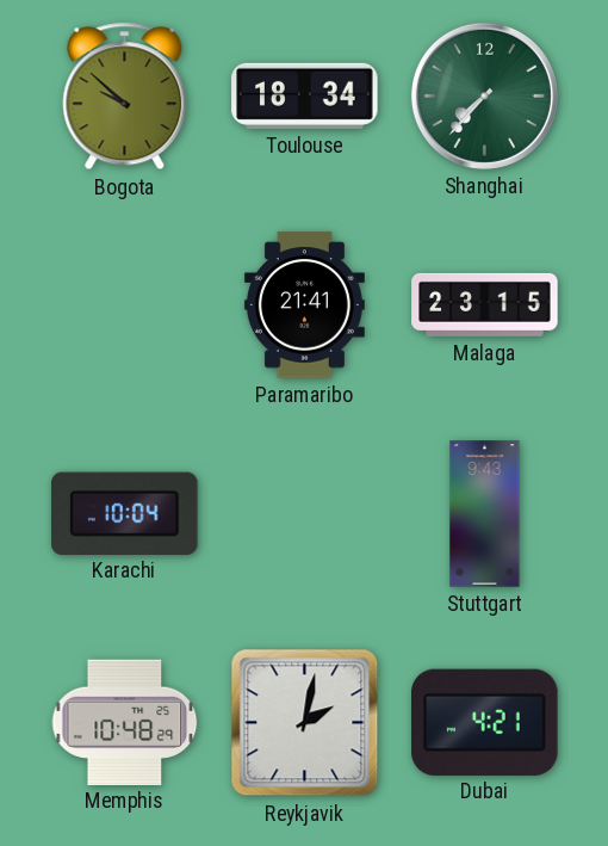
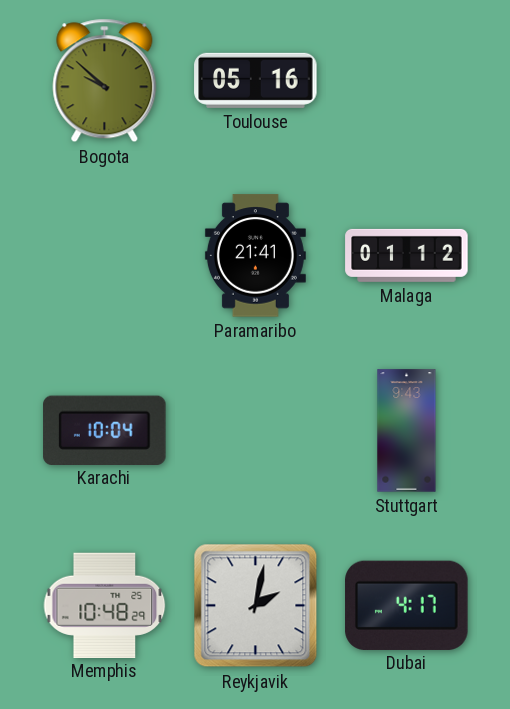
Toulouse: 18:34 -> 05:16
Shanghai: 7:37 -> none
Malaga: 23:15 -> 01:12
Dubai: 4:21 -> 4:17
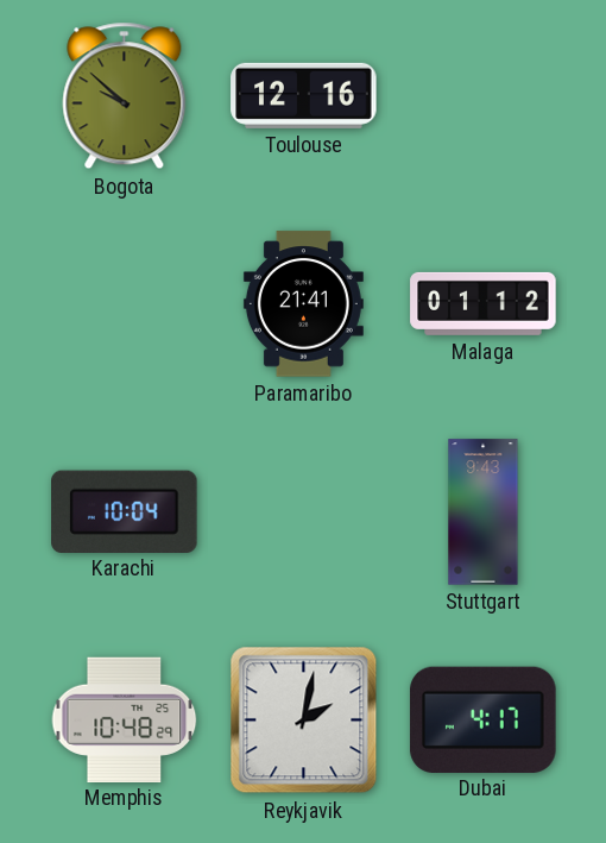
Toulouse: 05:16 -> 12:16
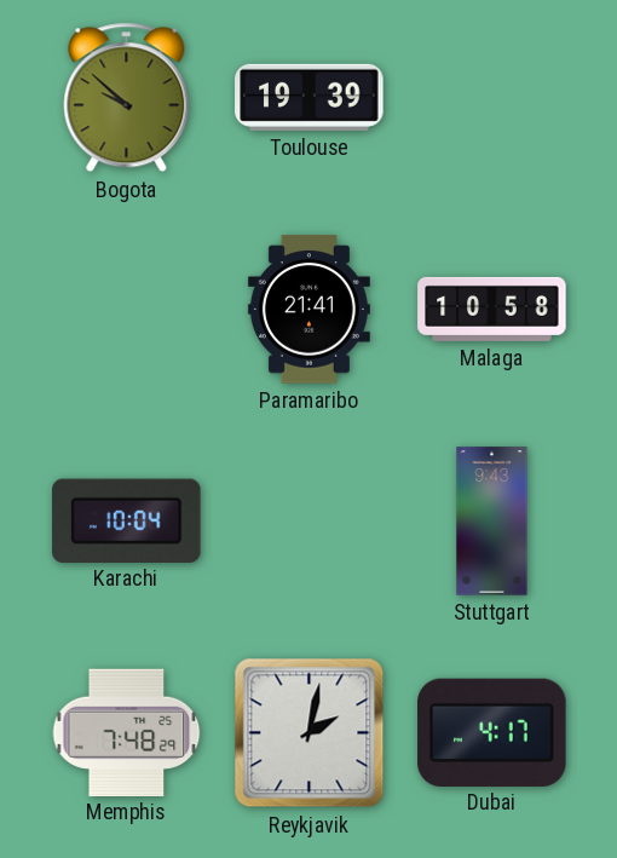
Toulouse: 12:16 -> 19:39
Malaga: 01:12 -> 10:58
Memphis: 10:48 -> 7:48
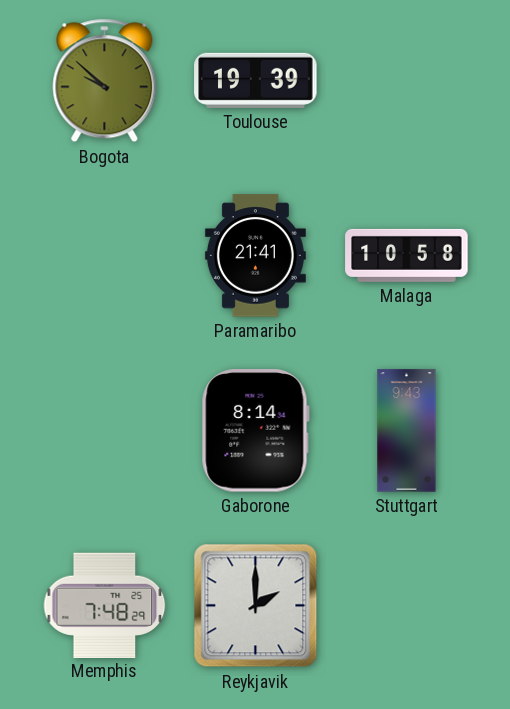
Karachi: 10:04 -> none
Gaborone: none -> 8:14
Reykjavik: 2:02 -> 2:00
Dubai: 4:17 -> none
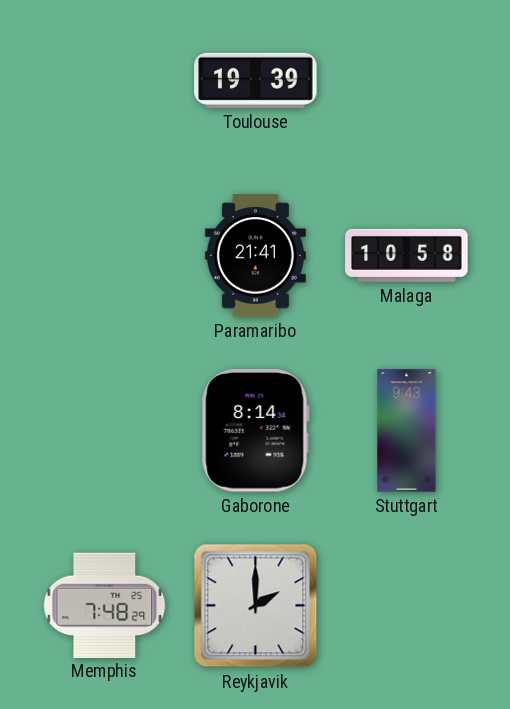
Bogota: 9:52 -> none
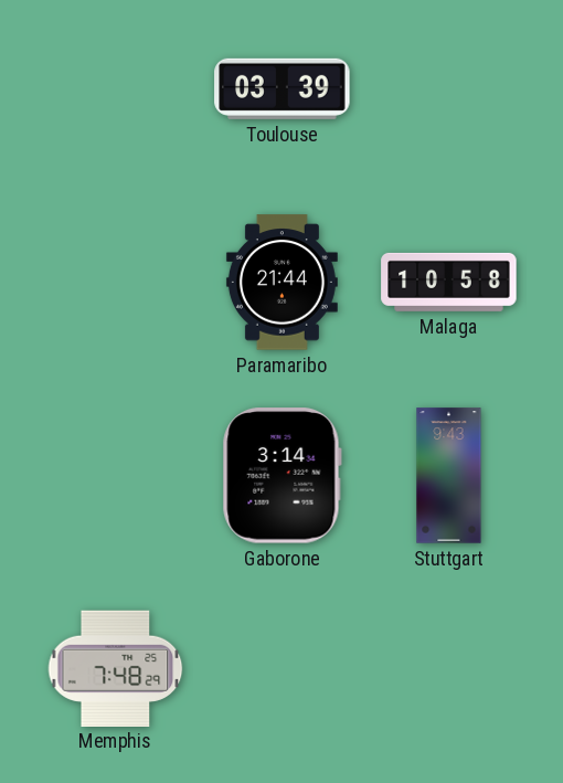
Toulouse: 19:39 -> 03:39
Paramaribo: 21:41 -> 21:44
Gaborone: 8:14 -> 3:14
Reykjavik: 2:00 -> none
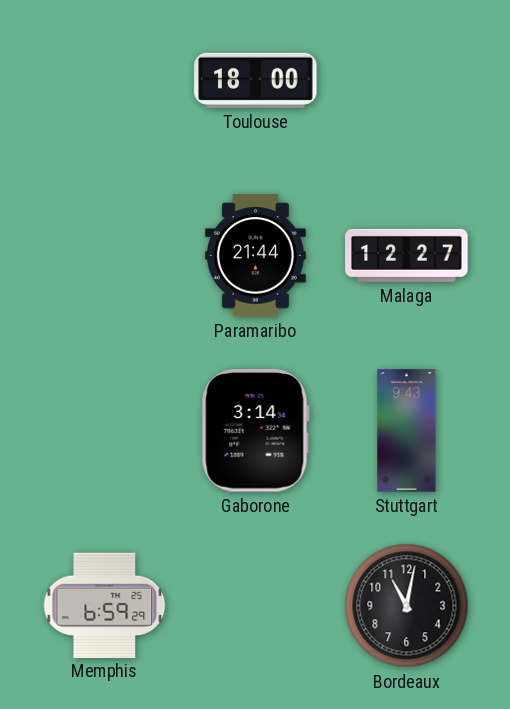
Toulouse: 03:39 -> 18:00
Malaga: 10:58 -> 12:27
Memphis: 7:48 -> 6:59
Bordeaux: none -> 11:02
